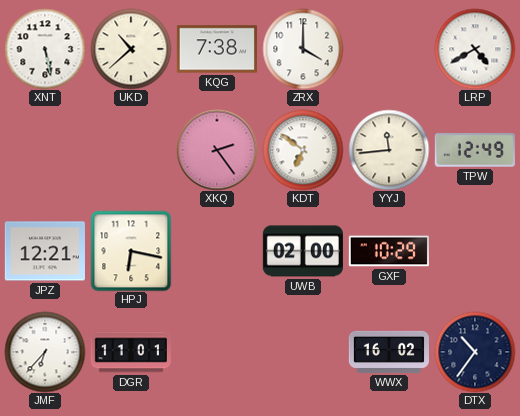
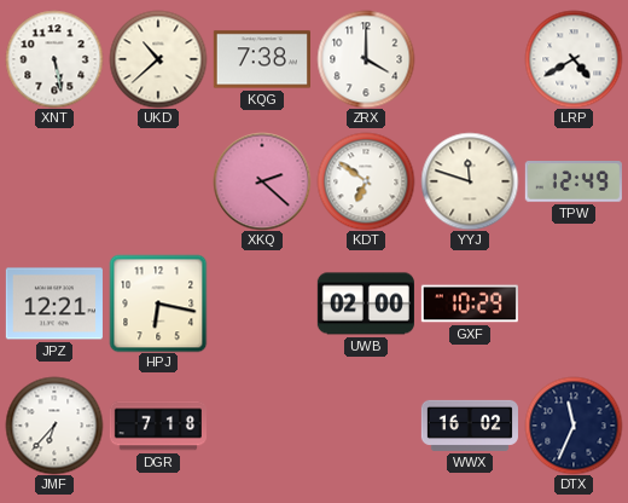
XKQ: 2:24 -> 2:22
YYJ: 11:44 -> 11:48
DGR: 11:01 -> 7:18
DTX: 10:36 -> 11:34
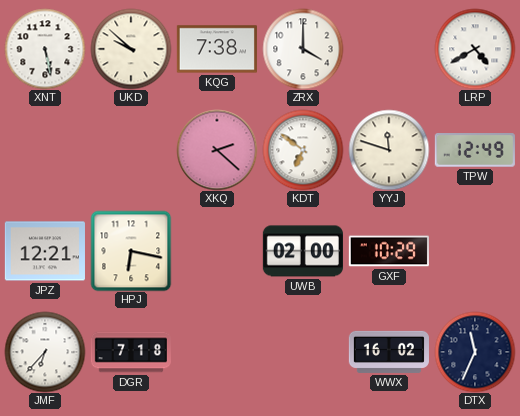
UKD: 10:38 -> 9:52
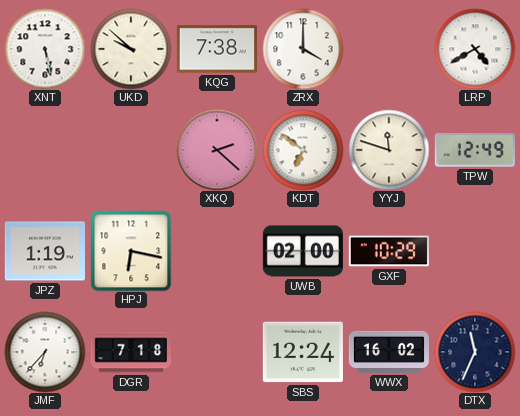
JPZ: 12:21 -> 1:19
SBS: none -> 12:24
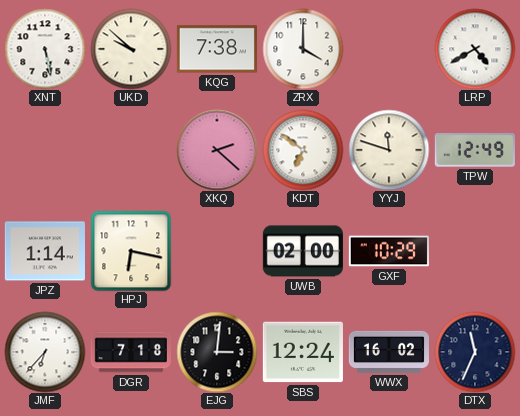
JPZ: 1:19 -> 1:14
EJG: none -> 3:01
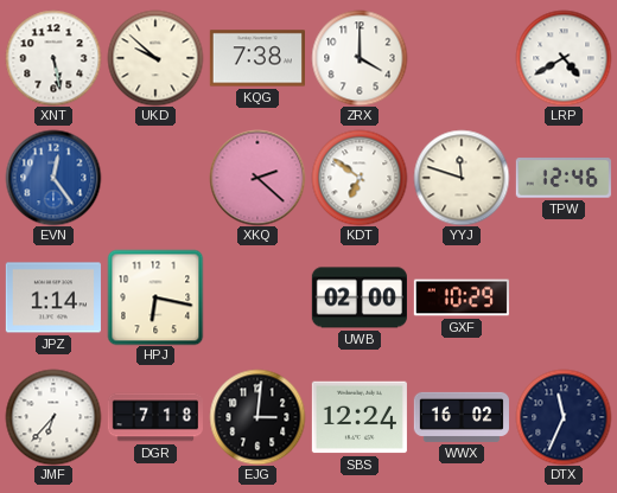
EVN: none -> 12:24
TPW: 12:49 -> 12:46
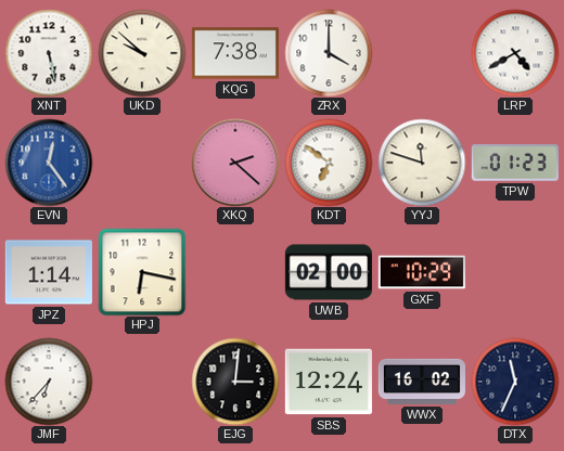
TPW: 12:46 -> 01:23
DGR: 7:18 -> none
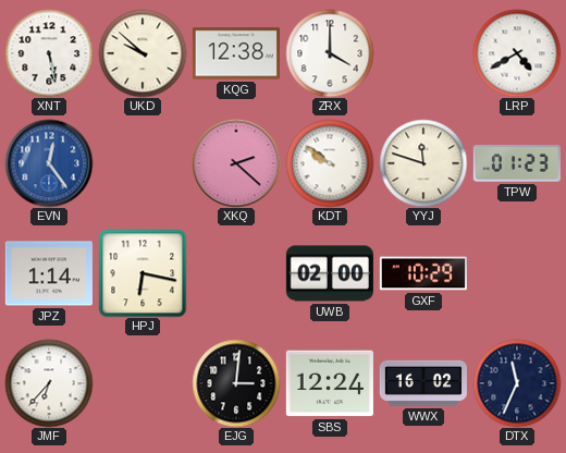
KQG: 7:38 -> 12:38
KDT: 6:51 -> 9:51
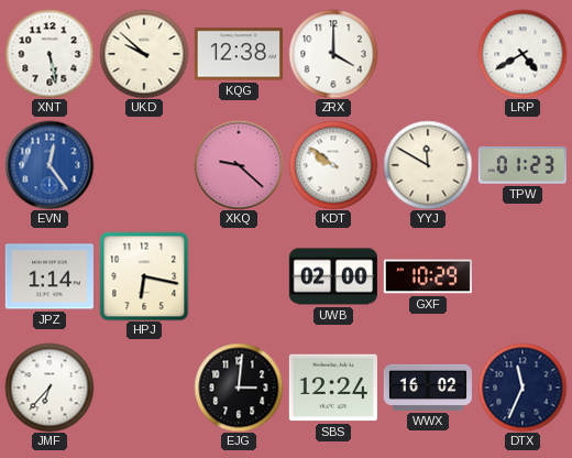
XKQ: 2:22 -> 9:22
YYJ: 11:48 -> 11:50
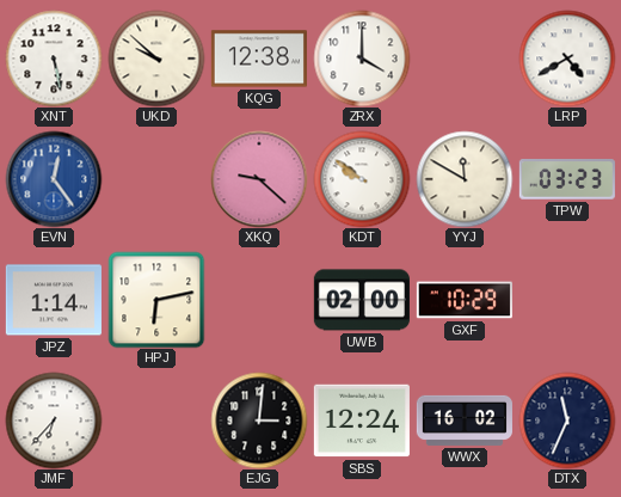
TPW: 01:23 -> 03:23
HPJ: 6:17 -> 6:13
